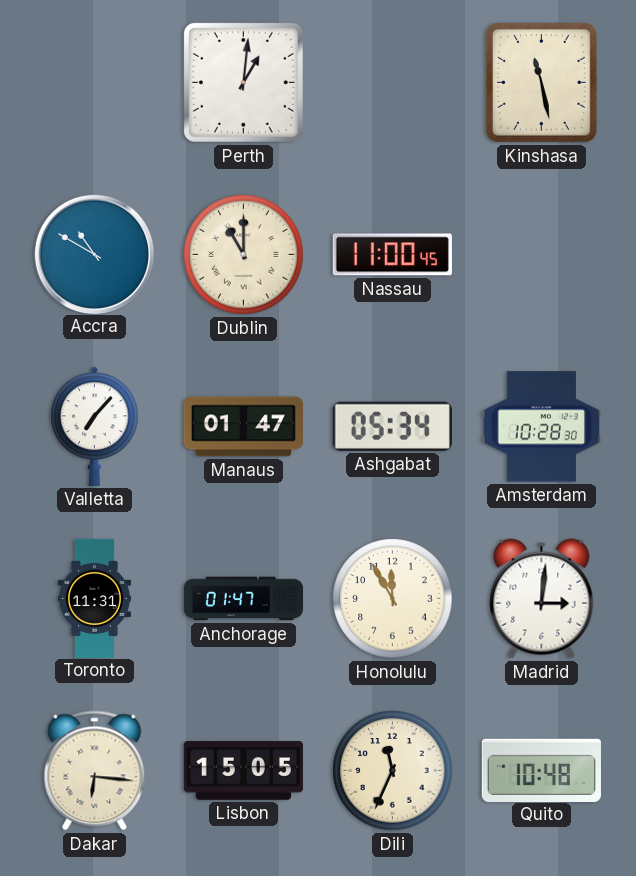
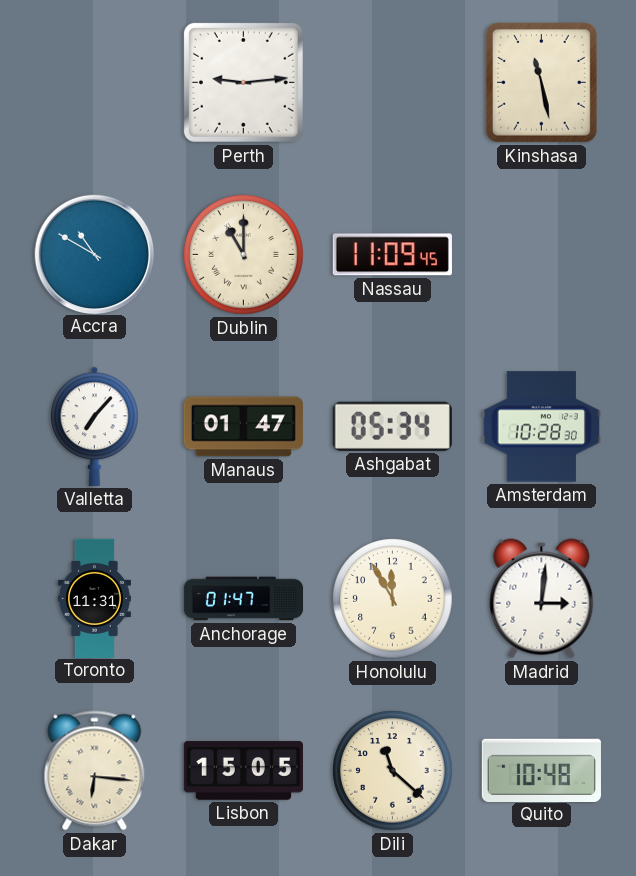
Perth: 1:01 -> 9:14
Nassau: 11:00 -> 11:09
Dili: 11:34 -> 11:22
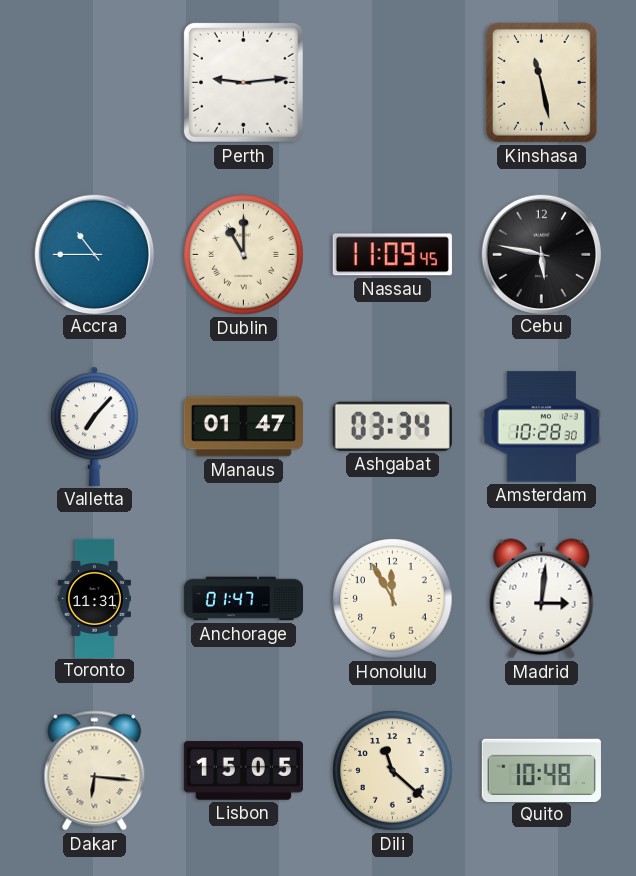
Accra: 10:50 -> 10:45
Cebu: none -> 5:47
Ashgabat: 05:34 -> 03:34
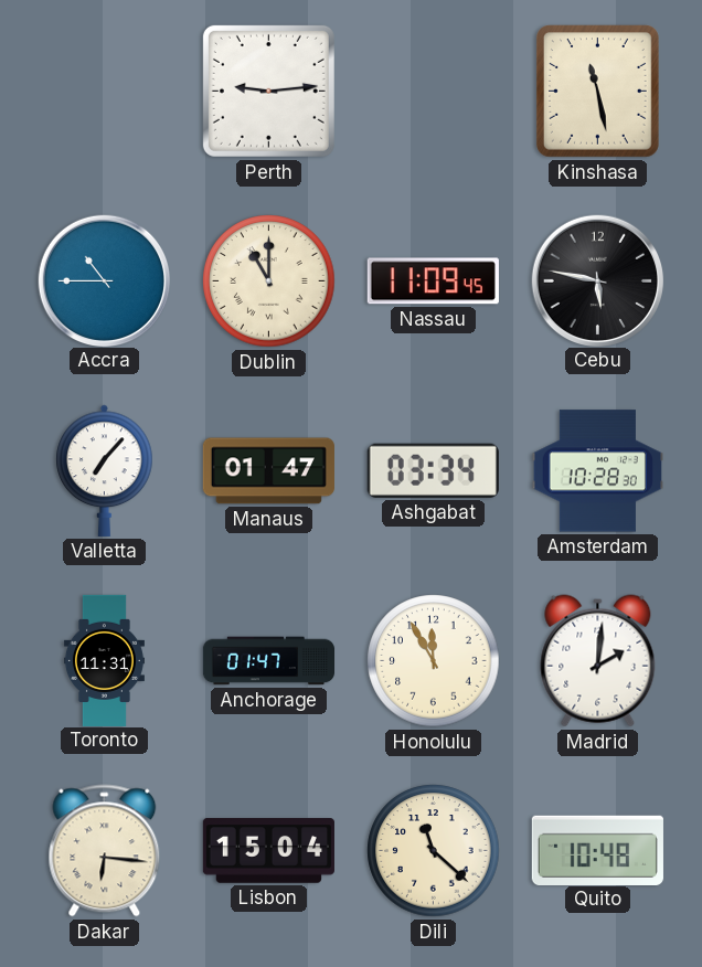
Madrid: 3:01 -> 2:01
Lisbon: 15:05 -> 15:04
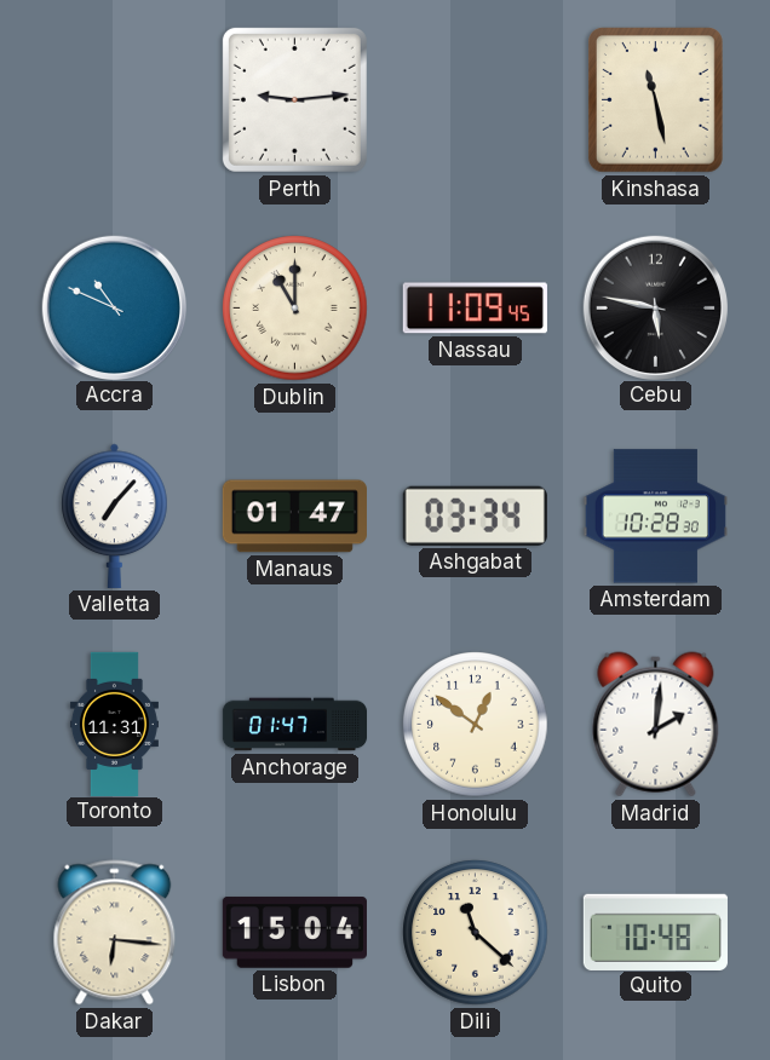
Accra: 10:45 -> 10:49
Honolulu: 11:55 -> 12:51
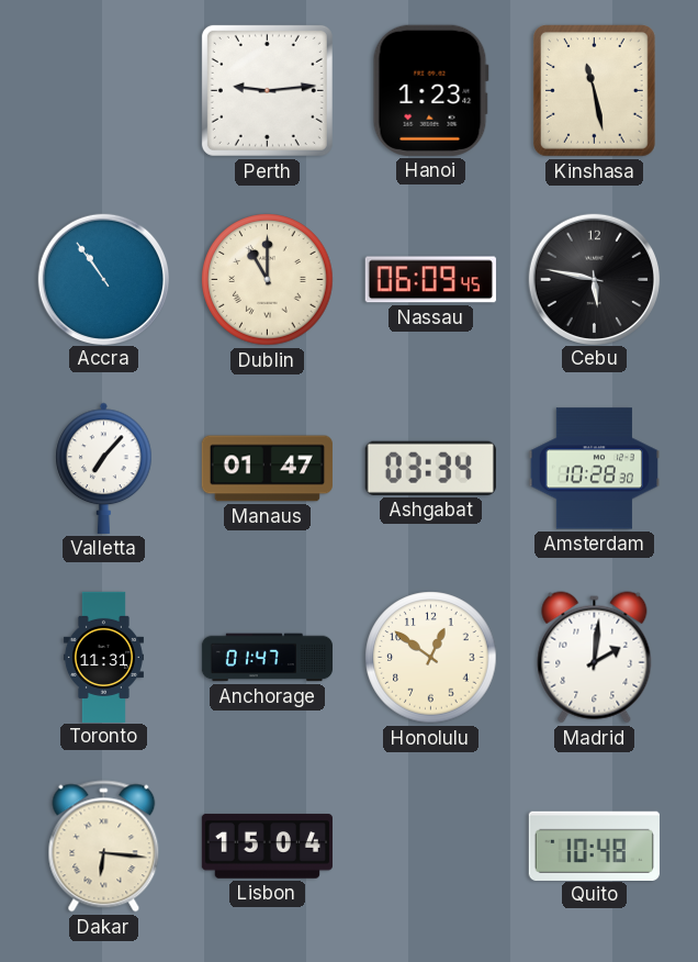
Hanoi: none -> 1:23
Accra: 10:49 -> 10:54
Nassau: 11:09 -> 06:09
Dili: 11:22 -> none
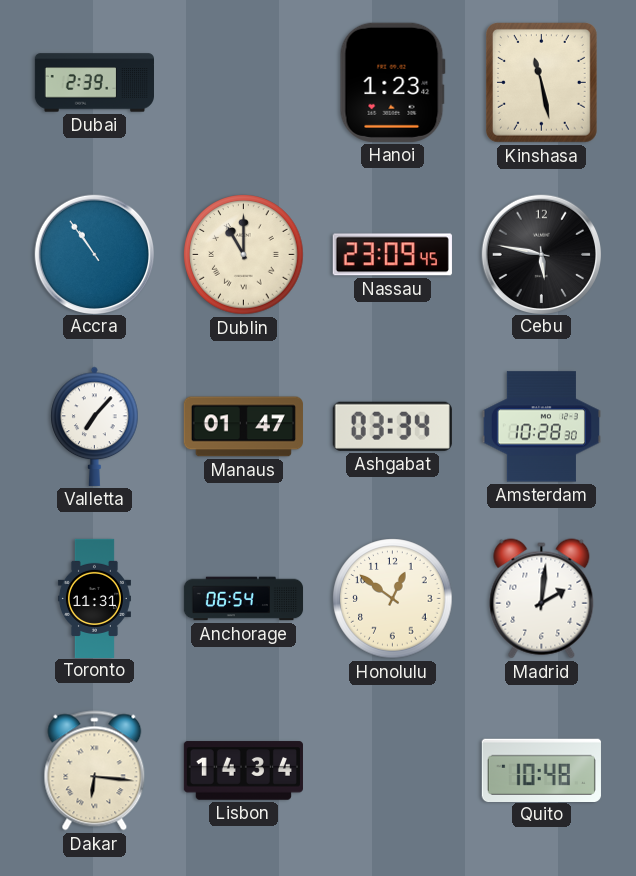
Dubai: none -> 2:39
Perth: 9:14 -> none
Nassau: 06:09 -> 23:09
Anchorage: 01:47 -> 06:54
Lisbon: 15:04 -> 14:34
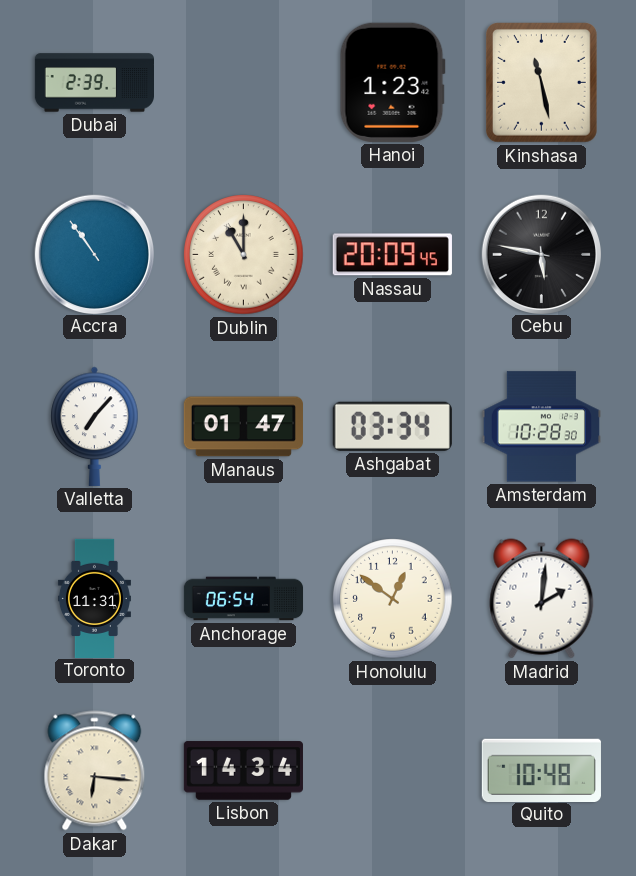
Nassau: 23:09 -> 20:09
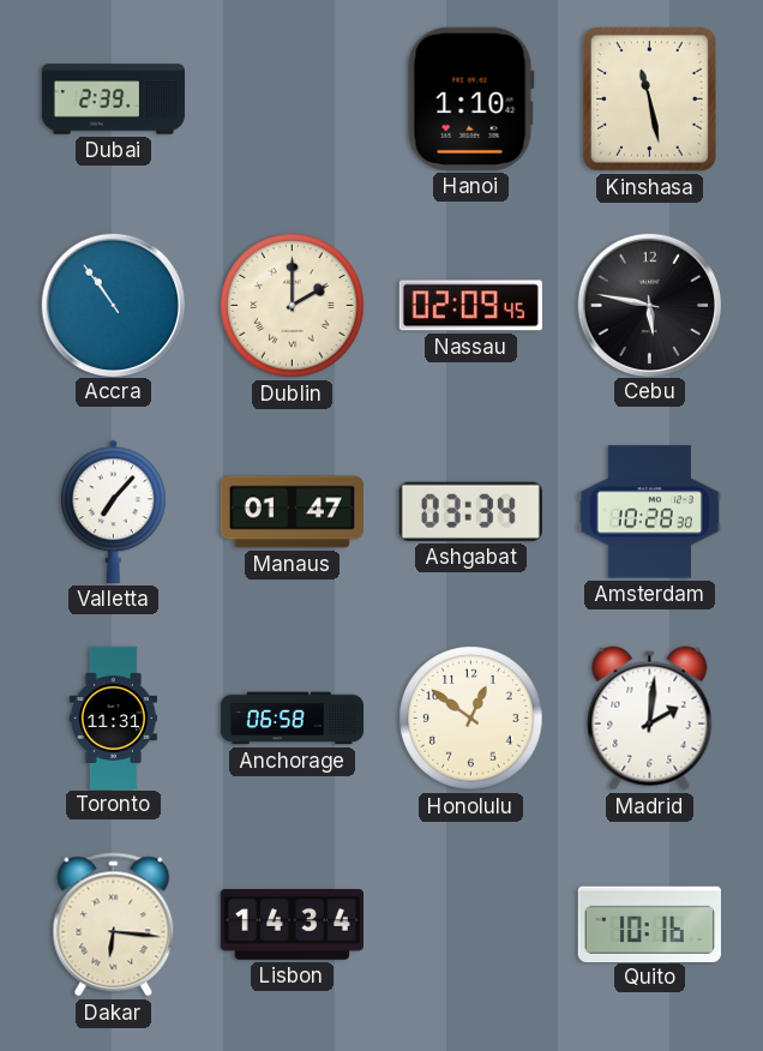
Hanoi: 1:23 -> 1:10
Dublin: 11:00 -> 2:00
Nassau: 20:09 -> 02:09
Anchorage: 06:54 -> 06:58
Quito: 10:48 -> 10:16
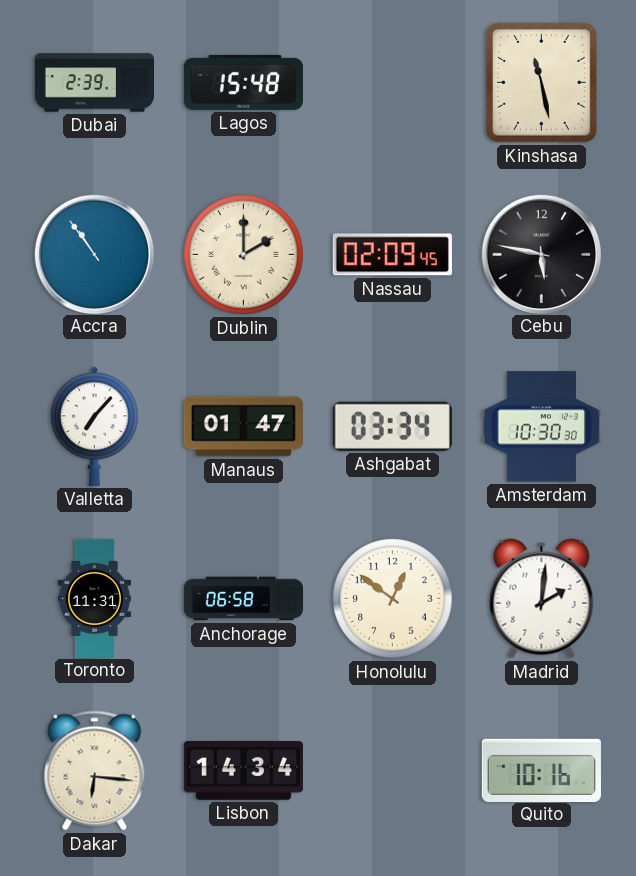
Lagos: none -> 15:48
Hanoi: 1:10 -> none
Amsterdam: 10:28 -> 10:30
